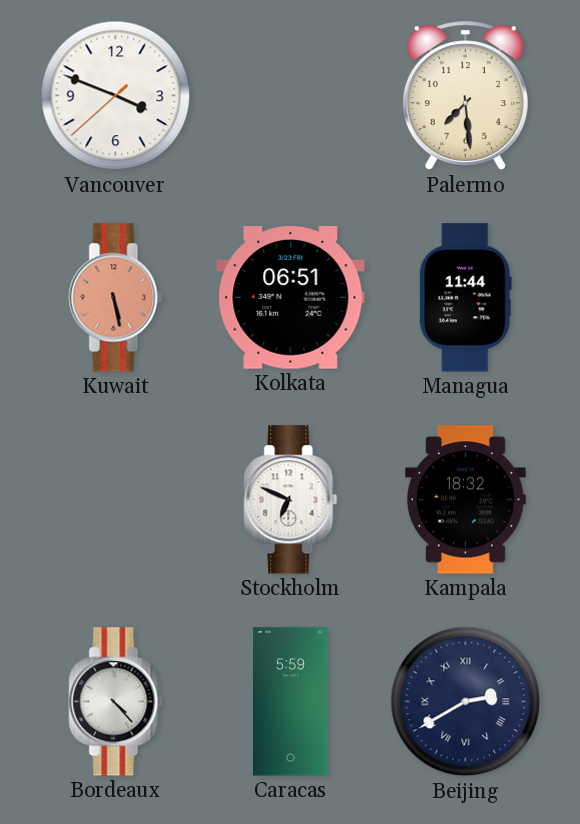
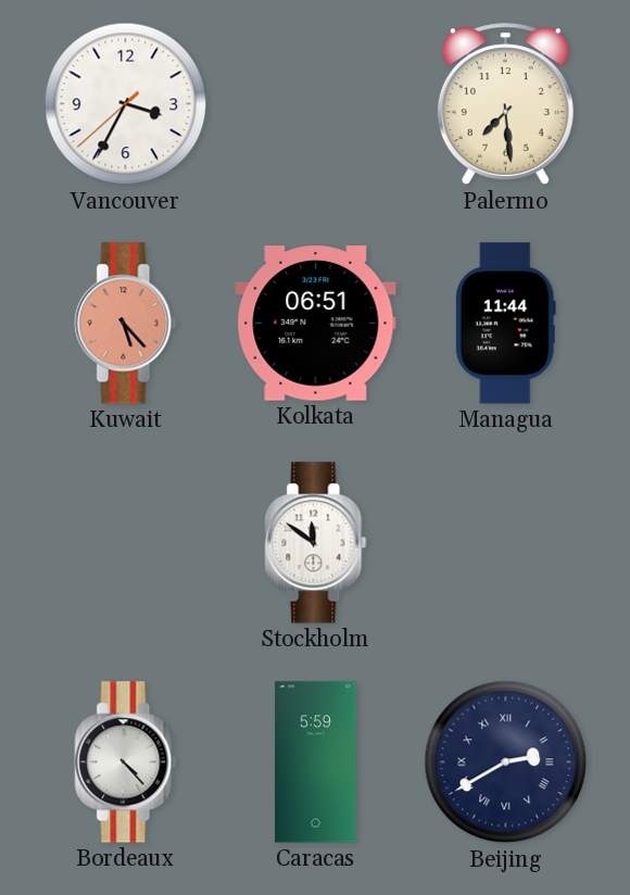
Vancouver: 3:48 -> 3:34
Kuwait: 5:28 -> 5:23
Stockholm: 6:49 -> 11:51
Kampala: 18:32 -> none
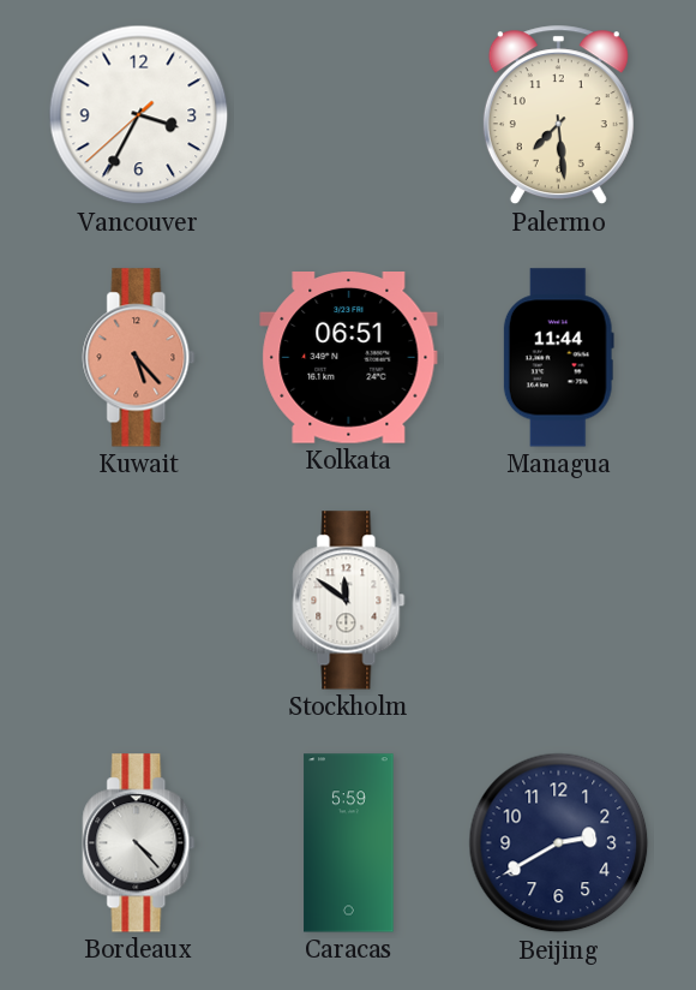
Beijing numerals: Roman -> Arabic
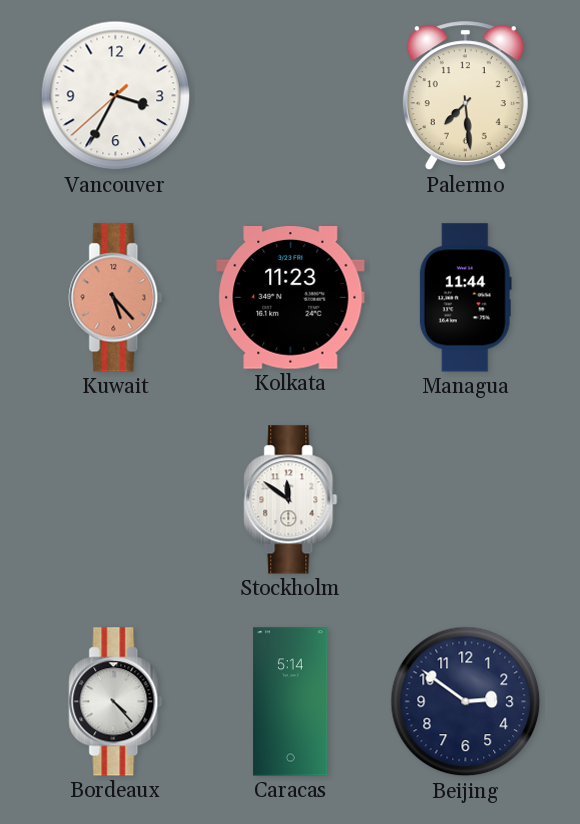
Kolkata: 06:51 -> 11:23
Caracas: 5:59 -> 5:14
Beijing: 2:40 -> 2:51
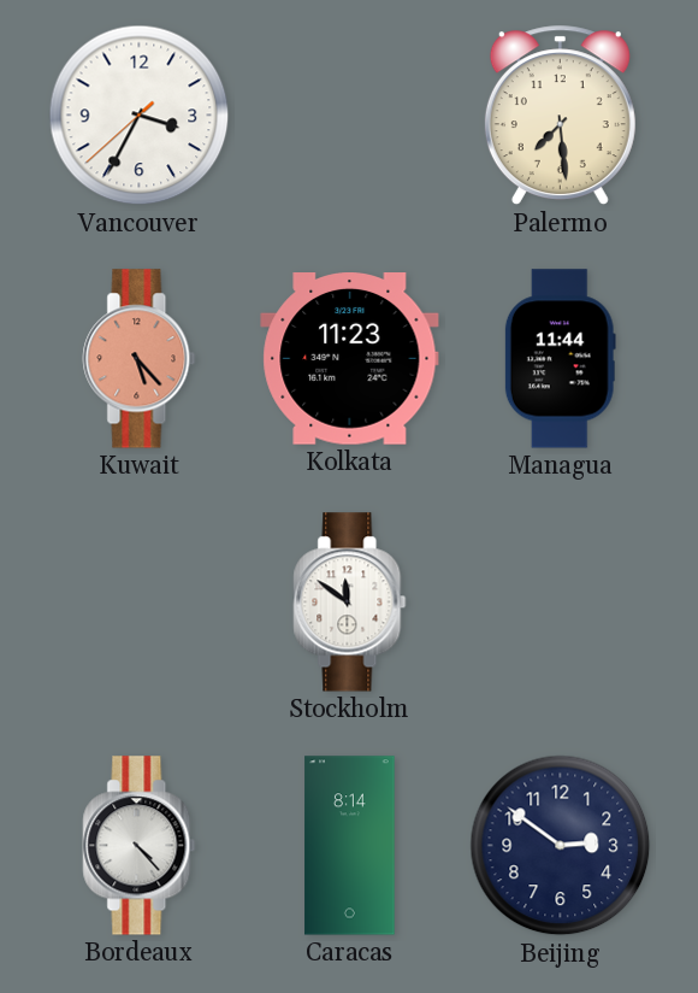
Caracas: 5:14 -> 8:14
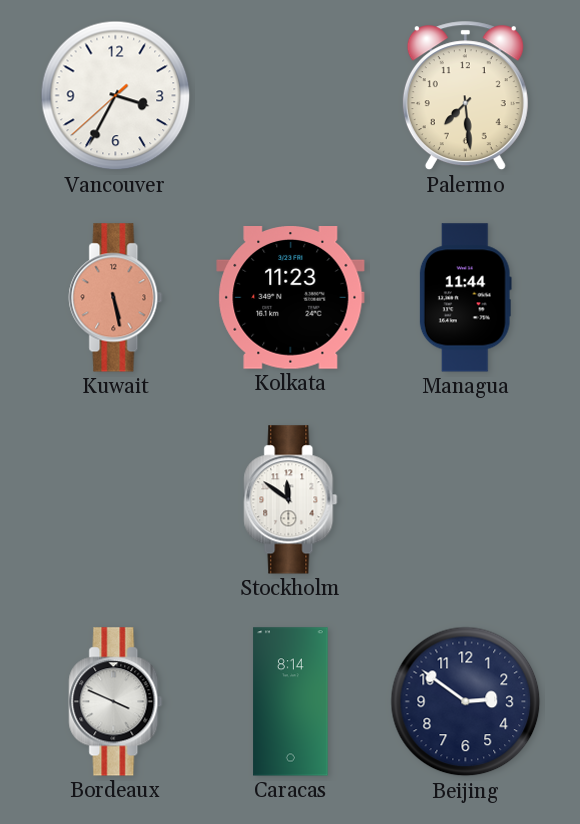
Kuwait: 5:23 -> 5:28
Bordeaux: 4:23 -> 3:49
